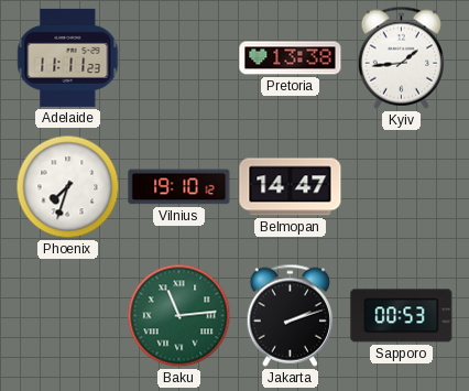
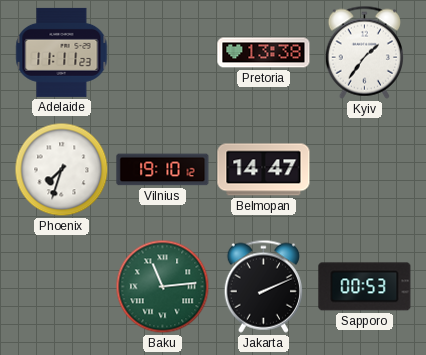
Kyiv: 1:44 -> 1:36
Jakarta: 2:12 -> 2:11
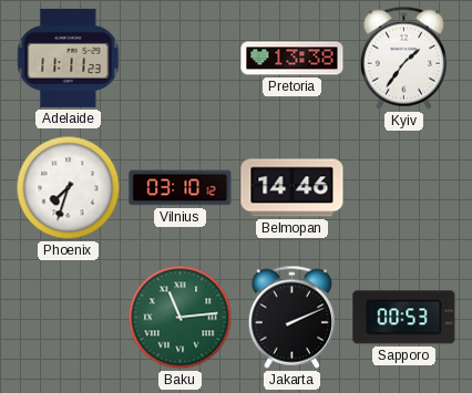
Vilnius: 19:10 -> 03:10
Belmopan: 14:47 -> 14:46
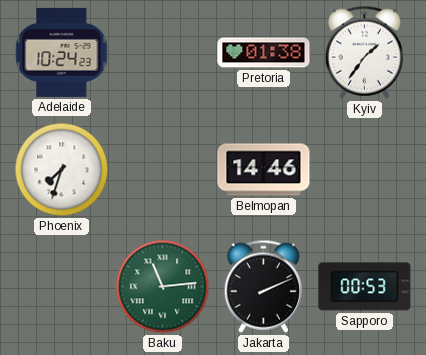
Adelaide: 11:11 -> 10:24
Pretoria: 13:38 -> 01:38
Vilnius: 03:10 -> none
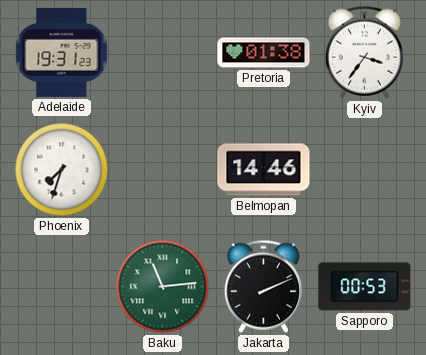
Adelaide: 10:24 -> 19:31
Kyiv: 1:36 -> 3:36
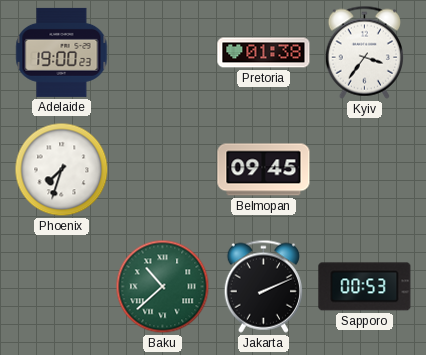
Adelaide: 19:31 -> 19:00
Belmopan: 14:46 -> 09:45
Baku: 11:14 -> 10:38
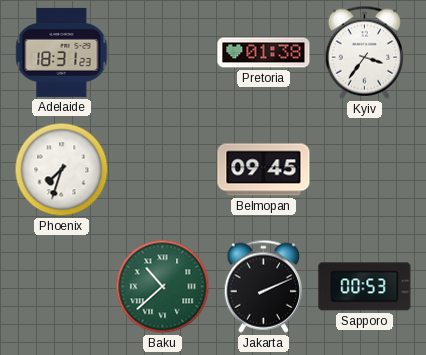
Adelaide: 19:00 -> 18:31
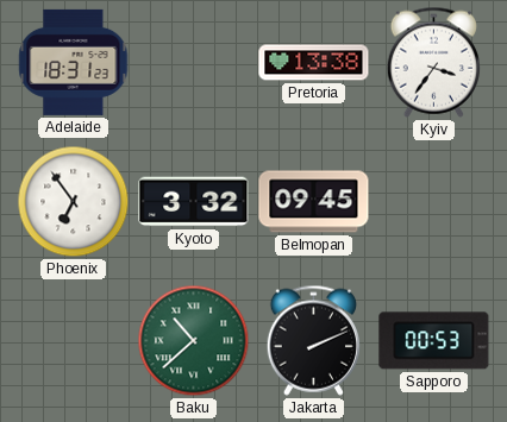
Pretoria: 01:38 -> 13:38
Phoenix: 7:33 -> 6:54
Kyoto: none -> 3:32
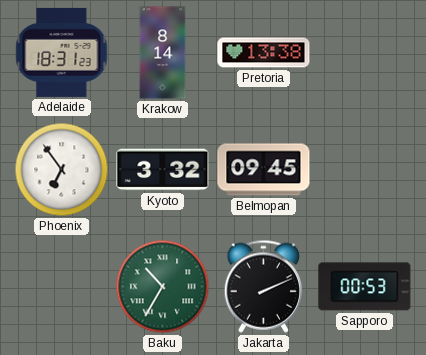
Krakow: none -> 8:14
Kyiv: 3:36 -> none
Baku: 10:38 -> 10:35
